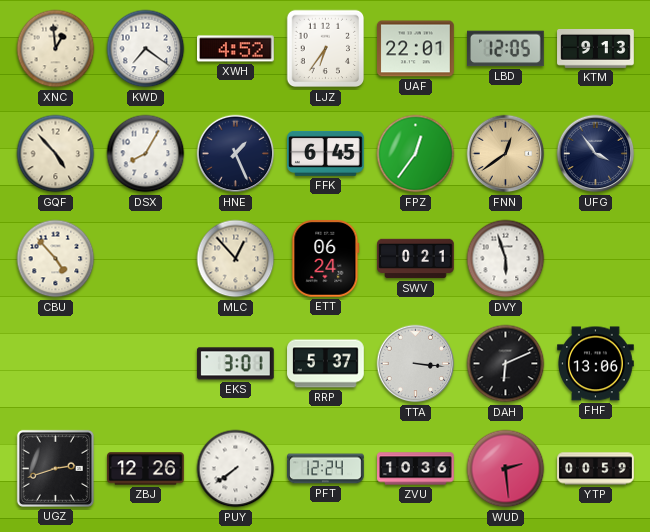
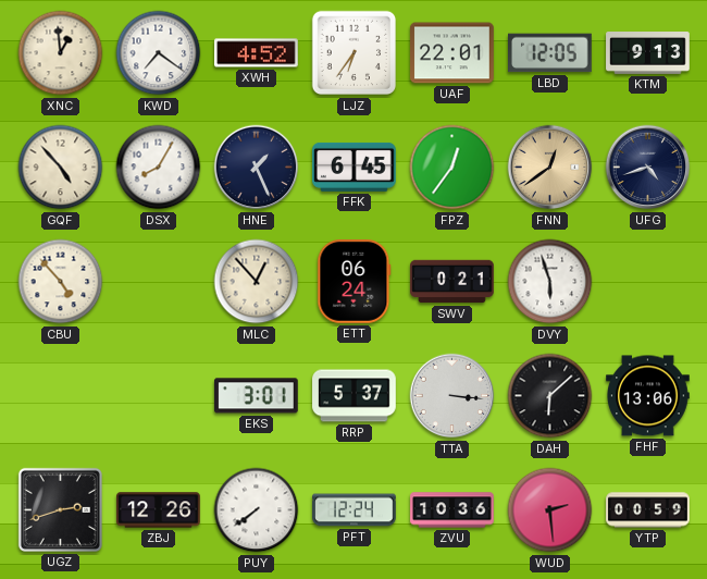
UFG: 3:54 -> 4:42
DAH: 6:11 -> 6:08
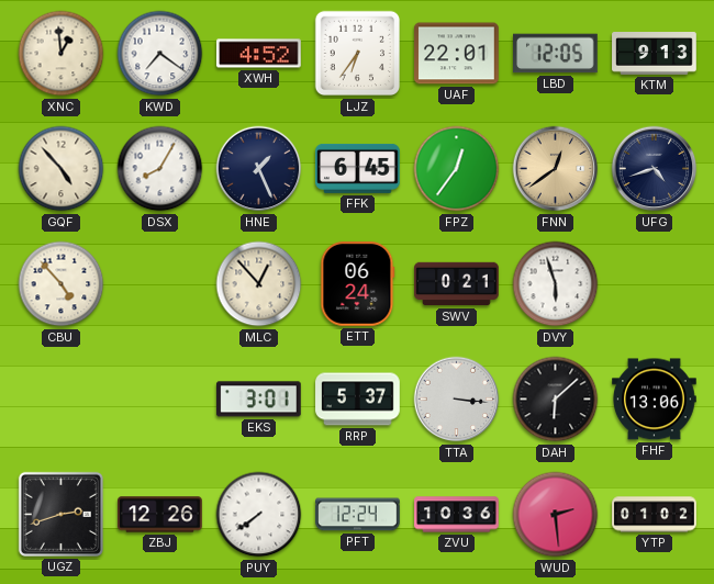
YTP: 00:59 -> 01:02
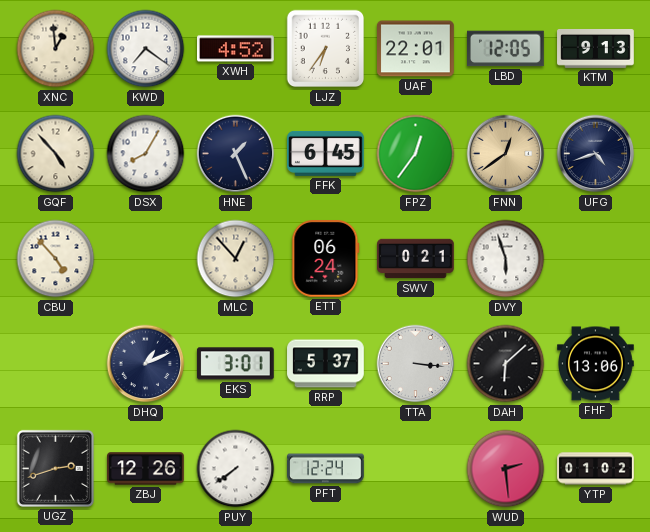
DHQ: none -> 1:11
ZVU: 10:36 -> none
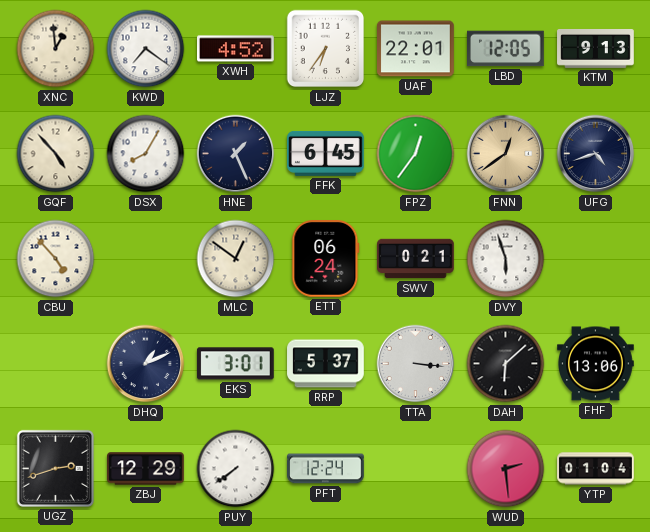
MLC: 12:53 -> 12:51
ZBJ: 12:26 -> 12:29
YTP: 01:02 -> 01:04
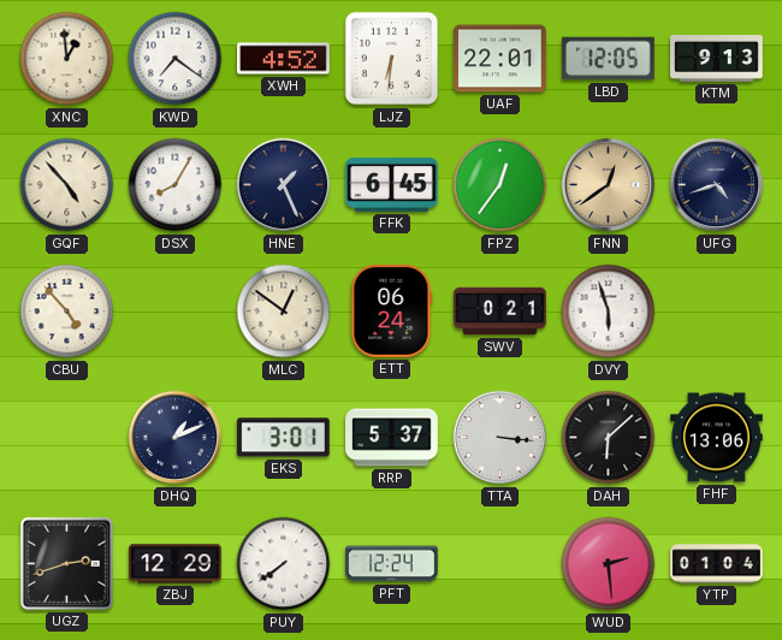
LJZ: 6:36 -> 6:31
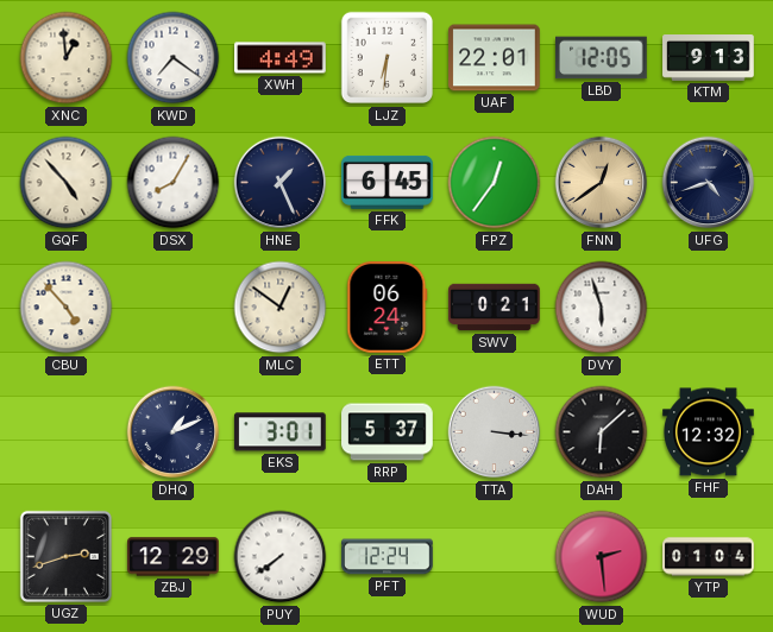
XWH: 4:52 -> 4:49
FHF: 13:06 -> 12:32
